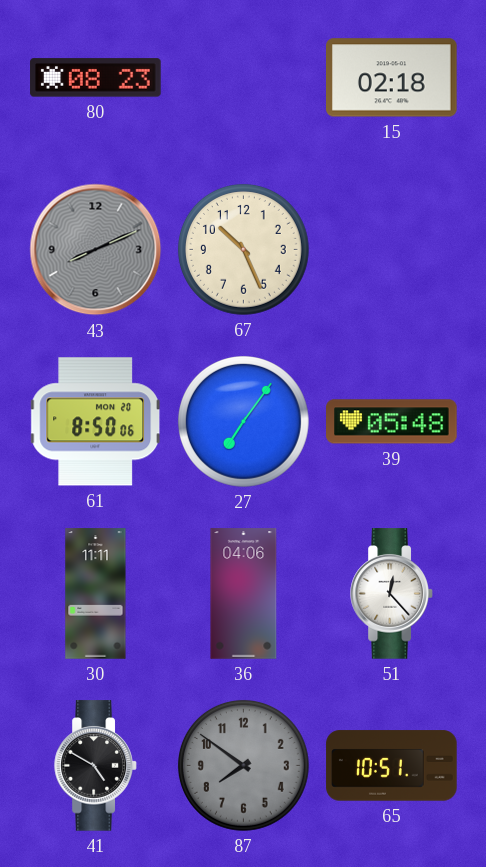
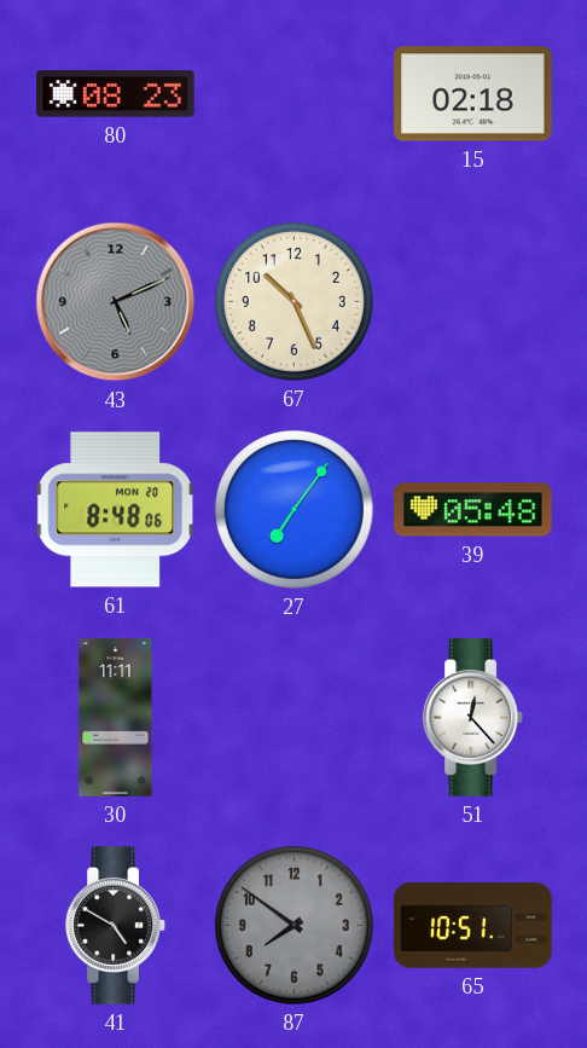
43: 8:11 -> 5:11
61: 8:50 -> 8:48
36: 04:06 -> none
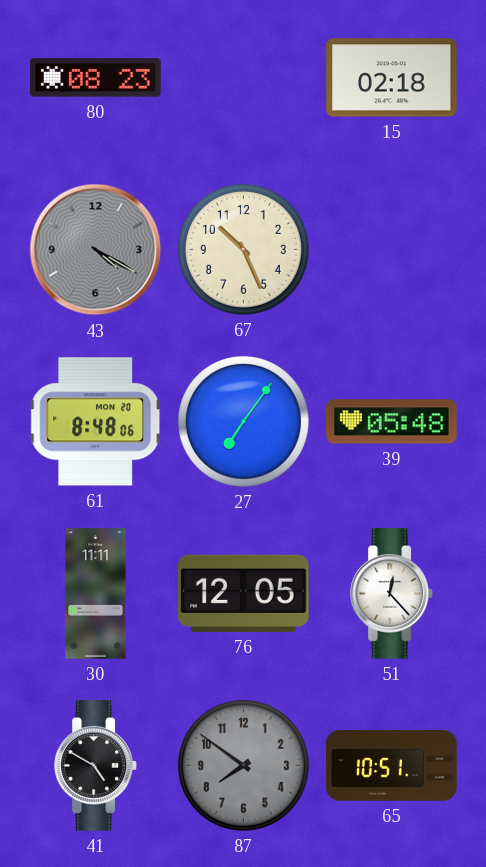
43: 5:11 -> 4:20
76: none -> 12:05
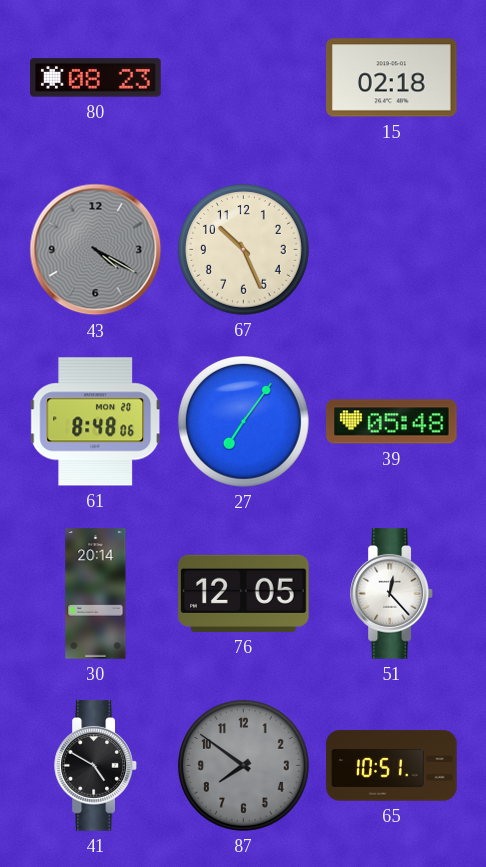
30: 11:11 -> 20:14
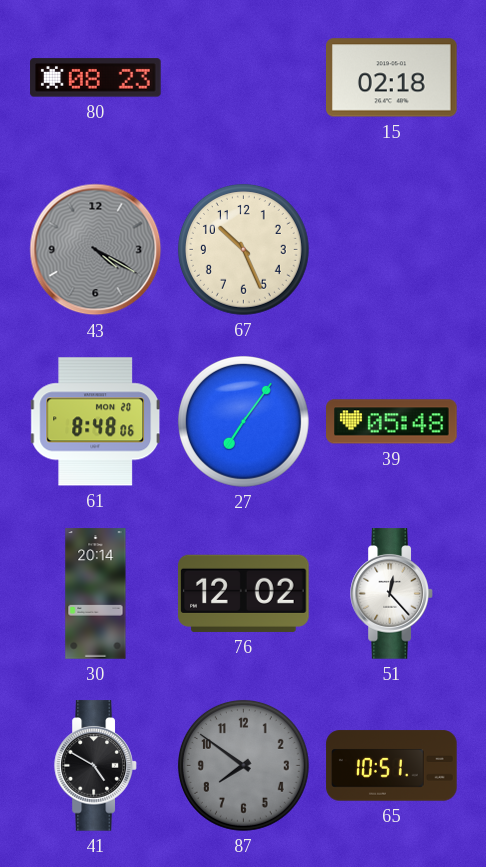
76: 12:05 -> 12:02
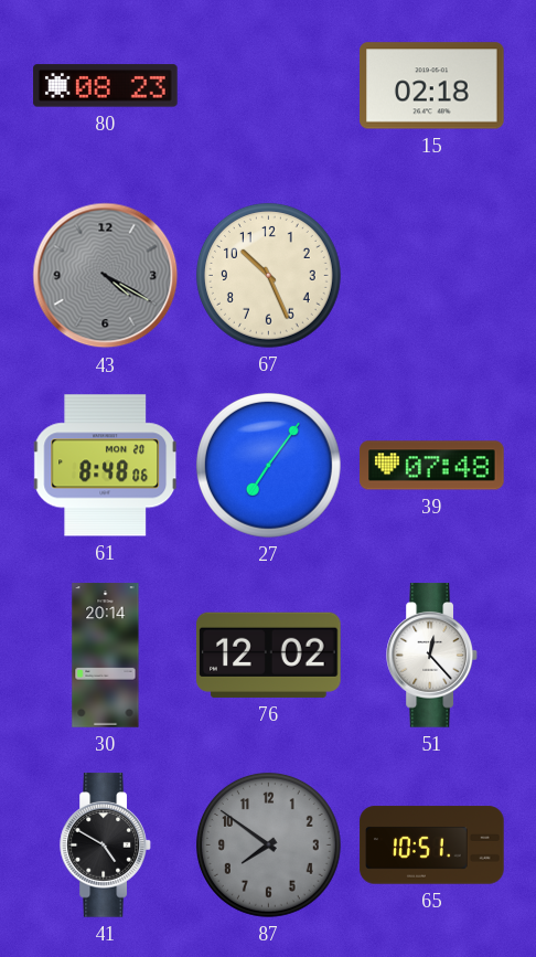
39: 05:48 -> 07:48
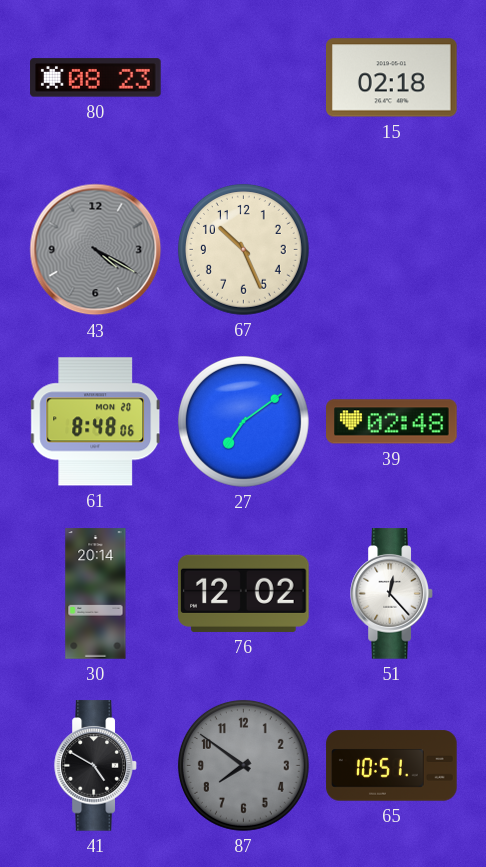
27: 7:06 -> 7:09
39: 07:48 -> 02:48
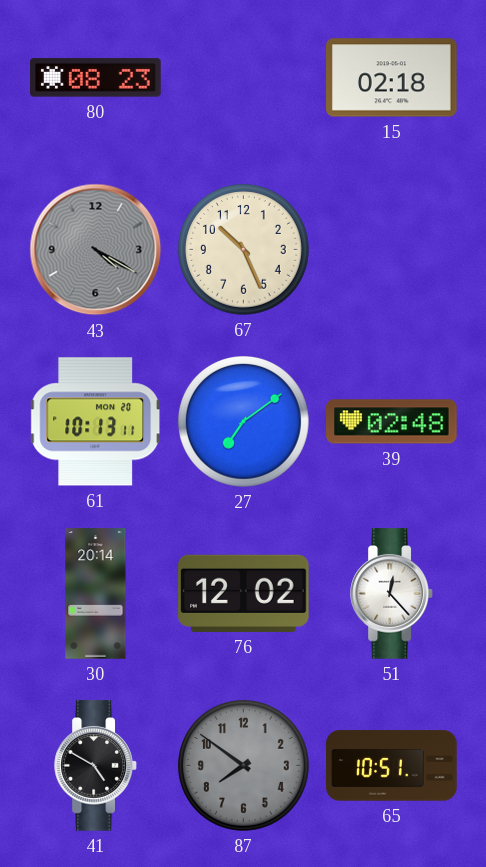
61: 8:48 -> 10:13
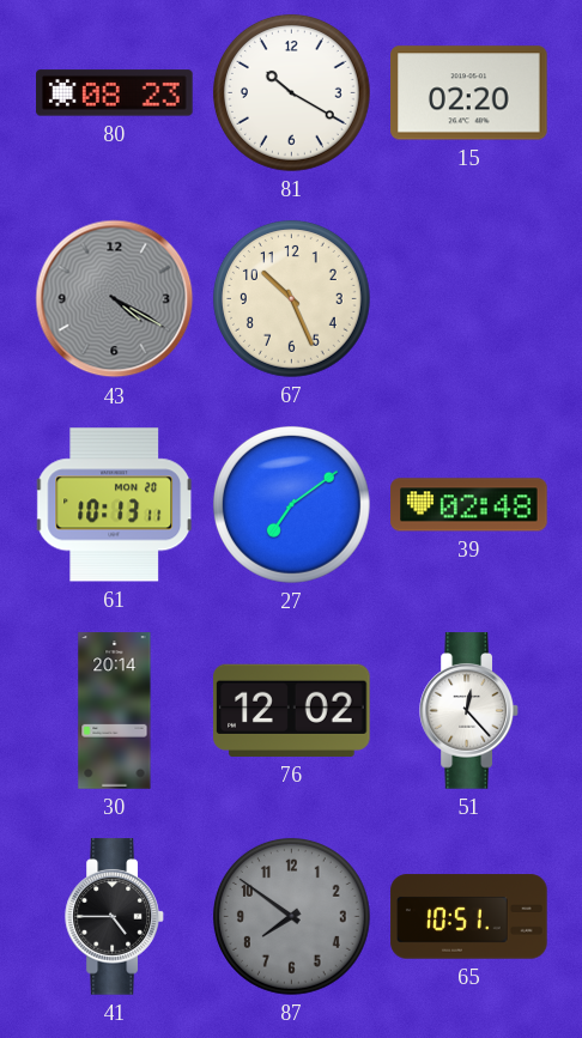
81: none -> 10:20
15: 02:18 -> 02:20
41: 4:50 -> 4:45
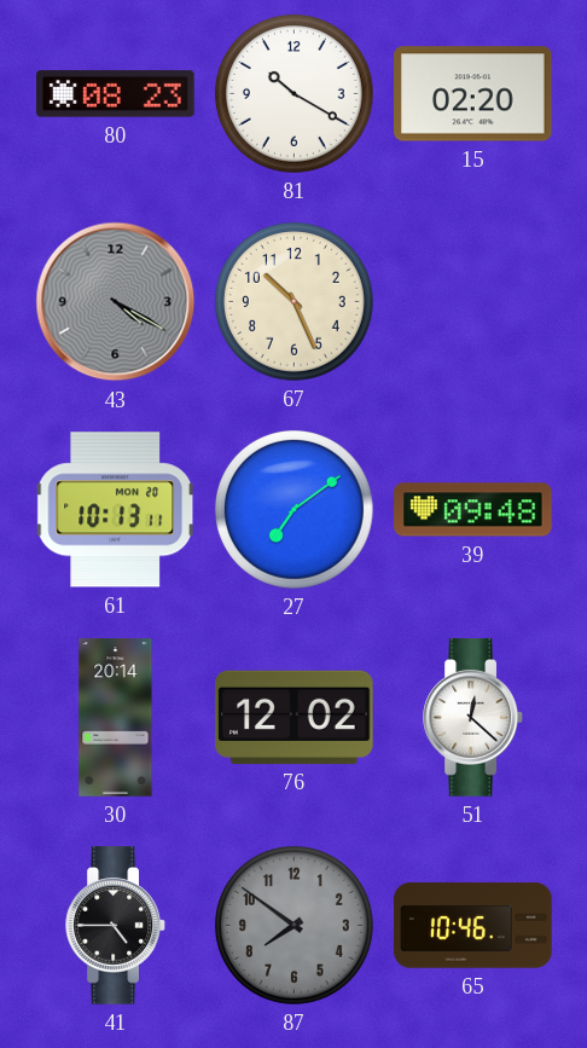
39: 02:48 -> 09:48
51: 12:23 -> 12:22
65: 10:51 -> 10:46
